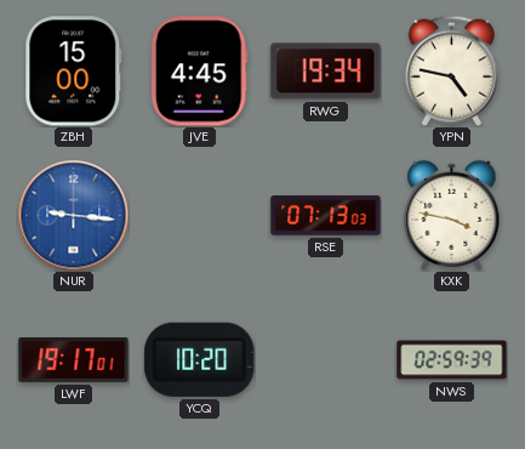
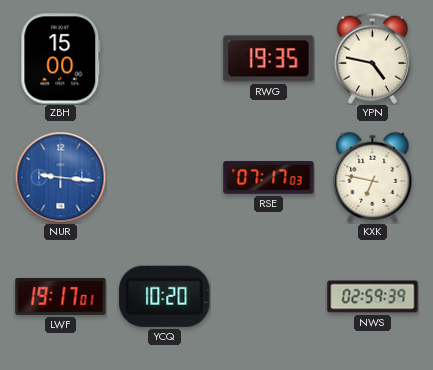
JVE: 4:45 -> none
RWG: 19:34 -> 19:35
RSE: 07:13 -> 07:17
KXK: 3:47 -> 6:47
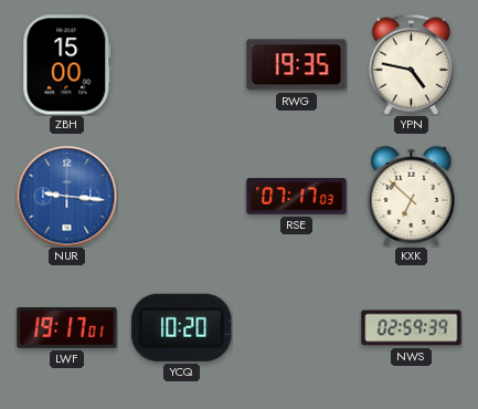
KXK: 6:47 -> 6:52
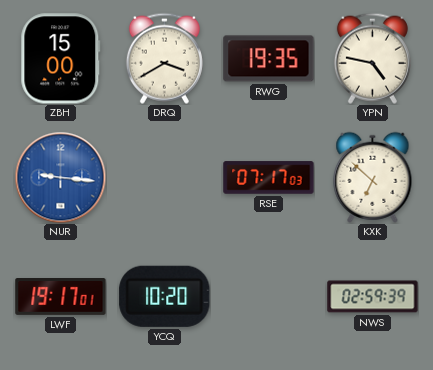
DRQ: none -> 3:40
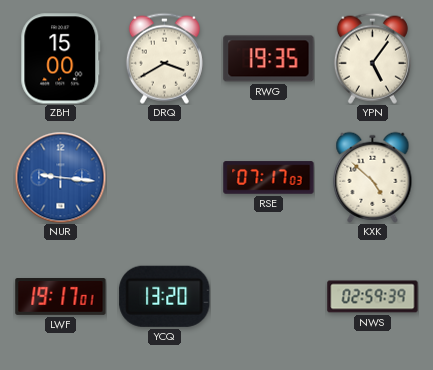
YPN: 4:47 -> 5:06
KXK: 6:52 -> 4:52
YCQ: 10:20 -> 13:20
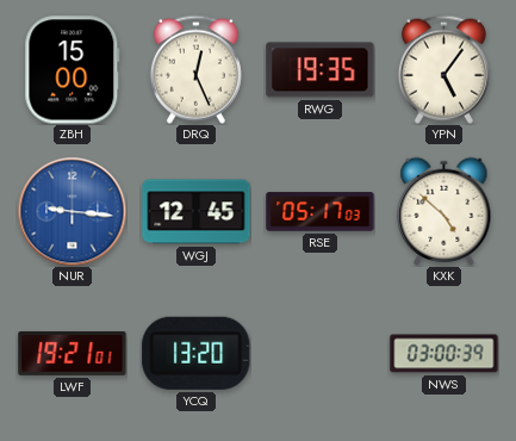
DRQ: 3:40 -> 12:26
WGJ: none -> 12:45
RSE: 07:17 -> 05:17
LWF: 19:17 -> 19:21
NWS: 02:59 -> 03:00
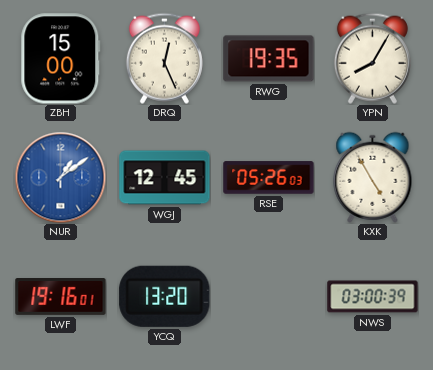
YPN: 5:06 -> 8:05
NUR: 9:16 -> 1:09
RSE: 05:17 -> 05:26
KXK: 4:52 -> 4:55
LWF: 19:21 -> 19:16
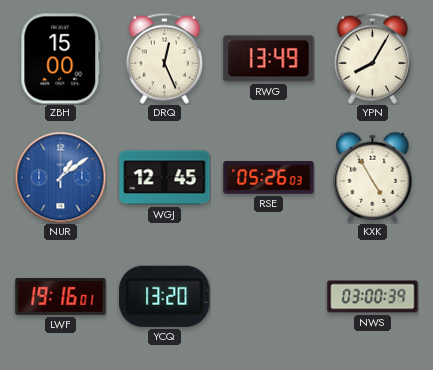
RWG: 19:35 -> 13:49
